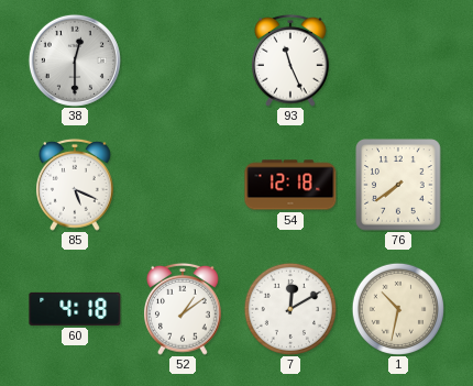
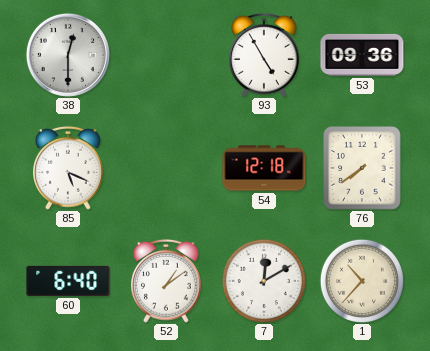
93: 11:26 -> 4:55
53: none -> 09:36
60: 4:18 -> 6:40
1: 10:32 -> 10:37
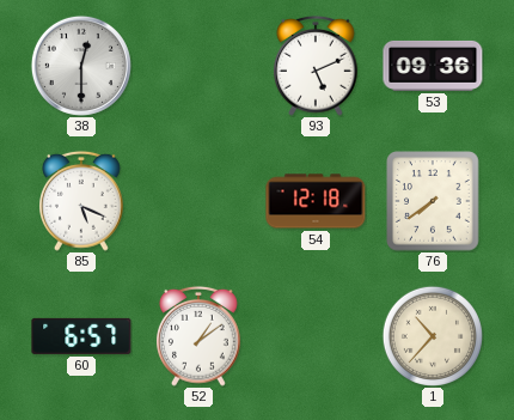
93: 4:55 -> 5:11
60: 6:40 -> 6:57
7: 12:10 -> none
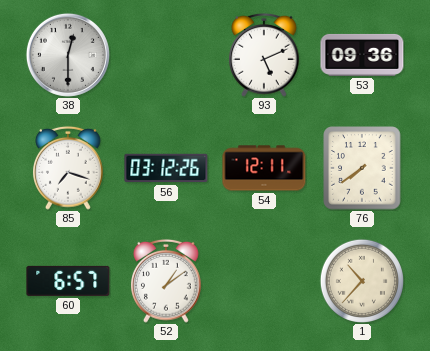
85: 5:19 -> 7:18
56: none -> 03:12
54: 12:18 -> 12:11
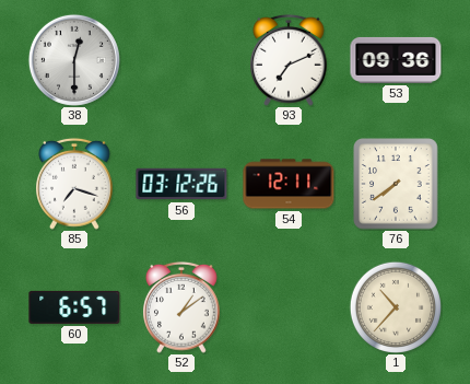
93: 5:11 -> 7:11
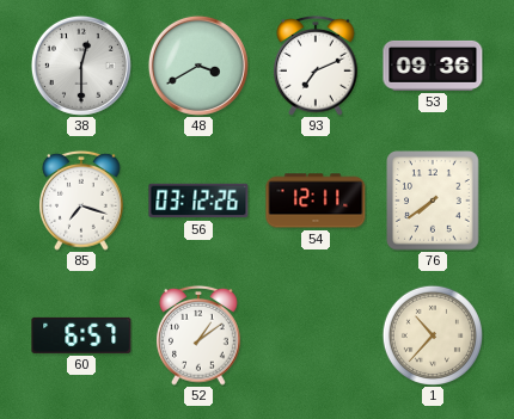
48: none -> 3:40
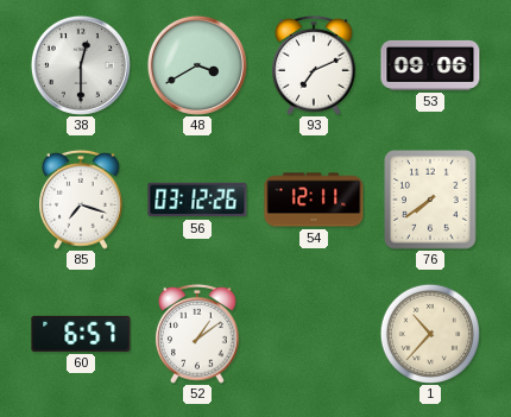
53: 09:36 -> 09:06
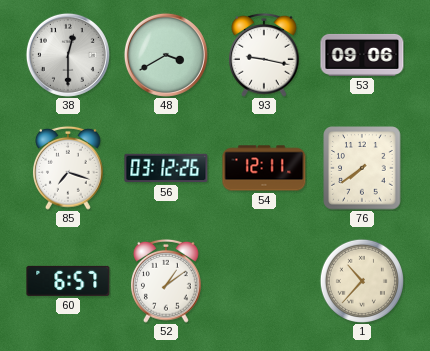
93: 7:11 -> 9:17
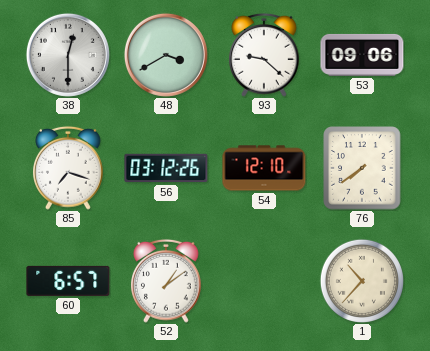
93: 9:17 -> 9:22
54: 12:11 -> 12:10
